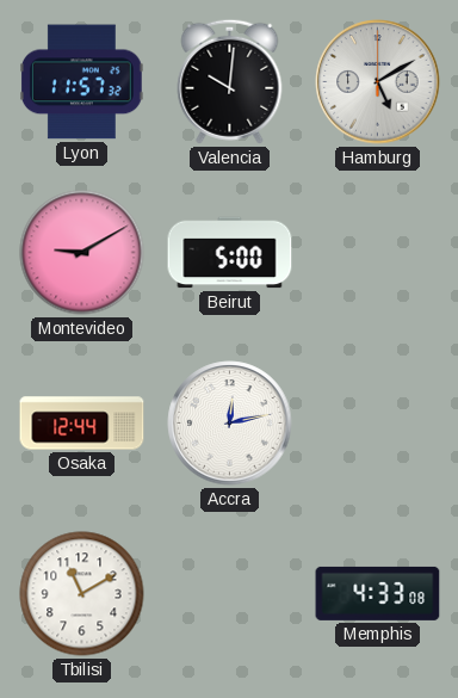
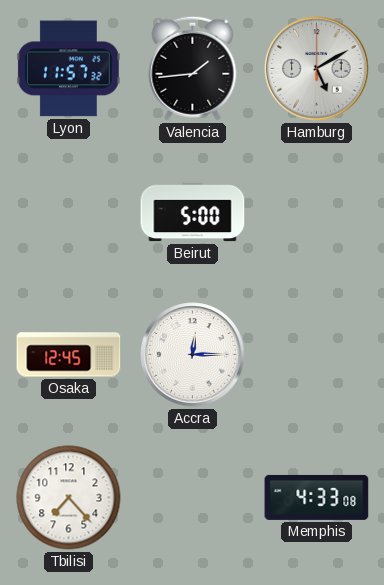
Valencia: 10:01 -> 1:44
Montevideo: 9:10 -> none
Osaka: 12:44 -> 12:45
Accra: 12:13 -> 12:15
Tbilisi: 11:10 -> 7:23
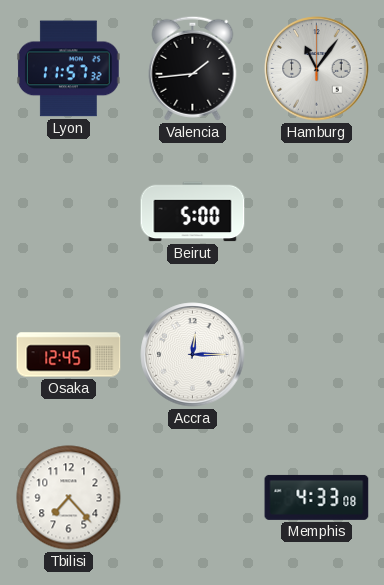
Hamburg: 5:10 -> 11:06
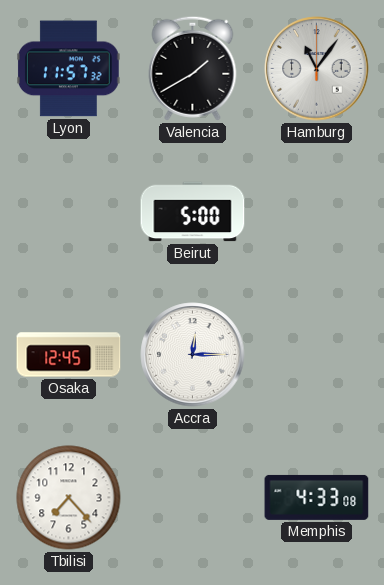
Valencia: 1:44 -> 1:40
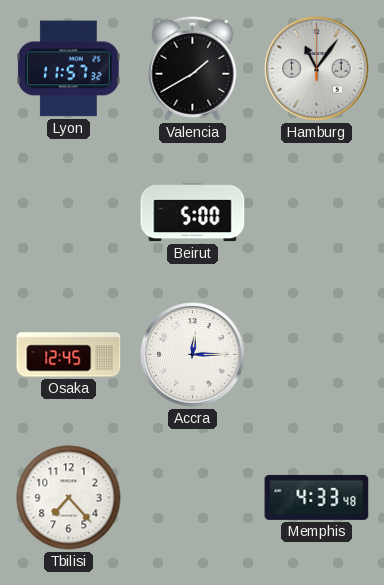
Memphis: 4:33:08 -> 4:33:48
